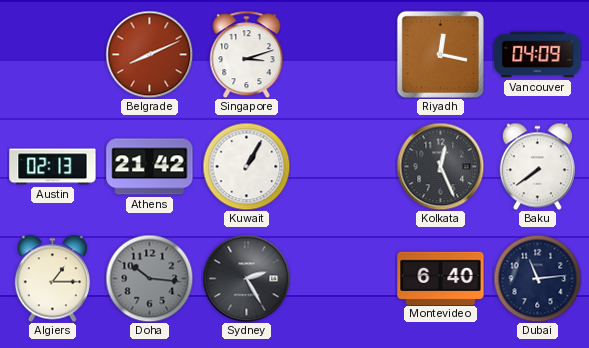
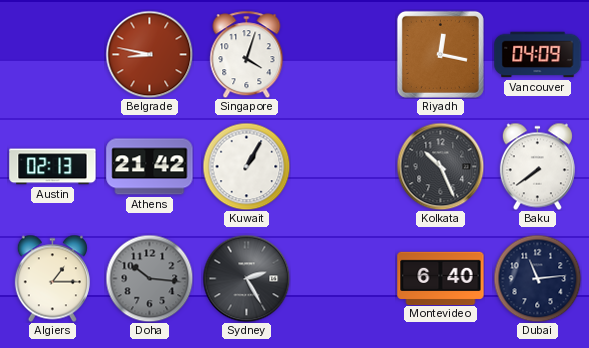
Belgrade: 8:11 -> 8:47
Singapore: 3:12 -> 4:03
Kolkata: 12:26 -> 10:26
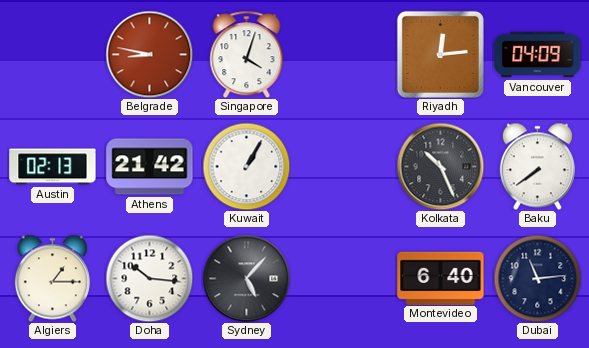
Riyadh: 12:17 -> 12:14
Doha dial: grey -> white
Sydney: 2:25 -> 5:07
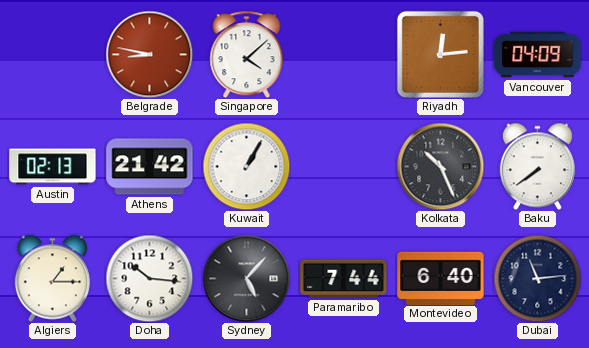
Singapore: 4:03 -> 4:08
Paramaribo: none -> 7:44
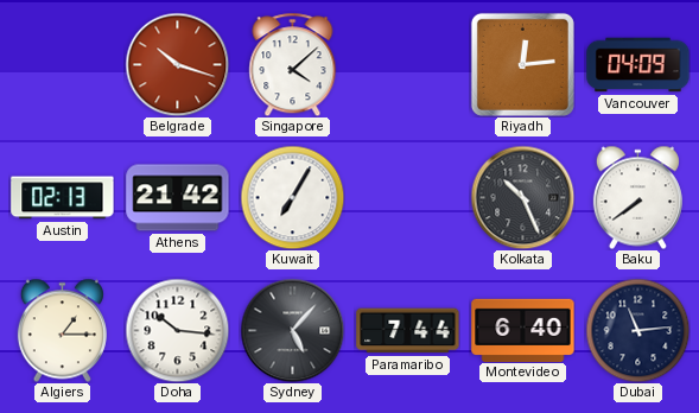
Belgrade: 8:47 -> 10:18
Kuwait: 1:05 -> 7:05
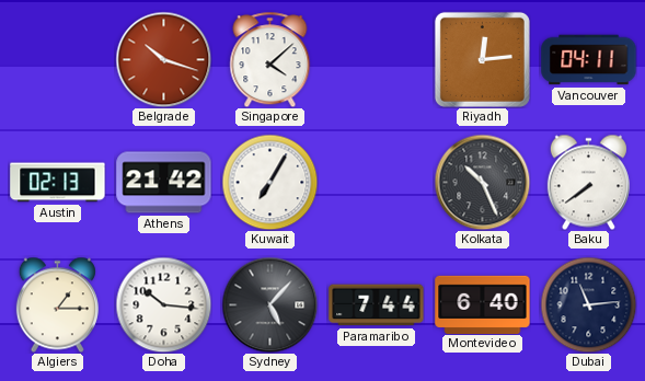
Vancouver: 04:09 -> 04:11
